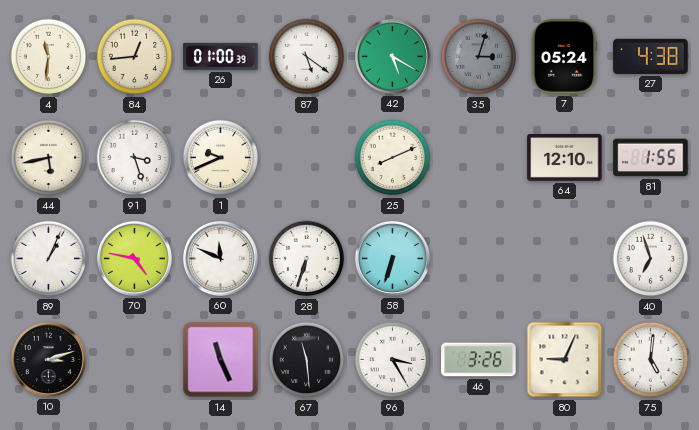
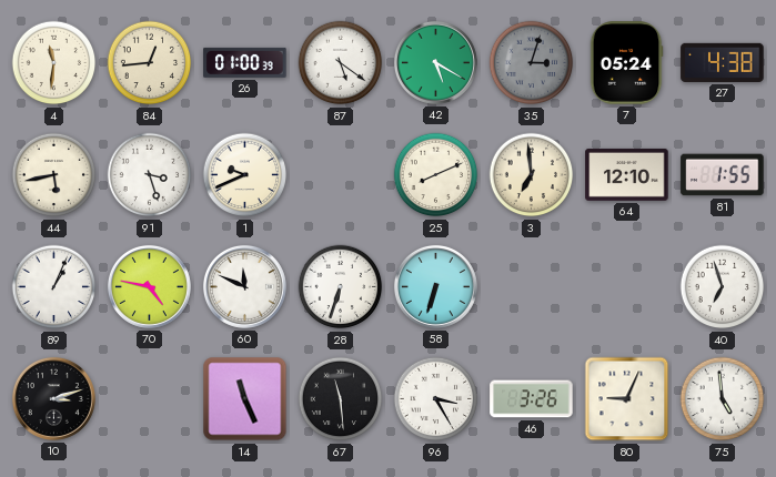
3: none -> 6:59
75: 5:01 -> 4:59
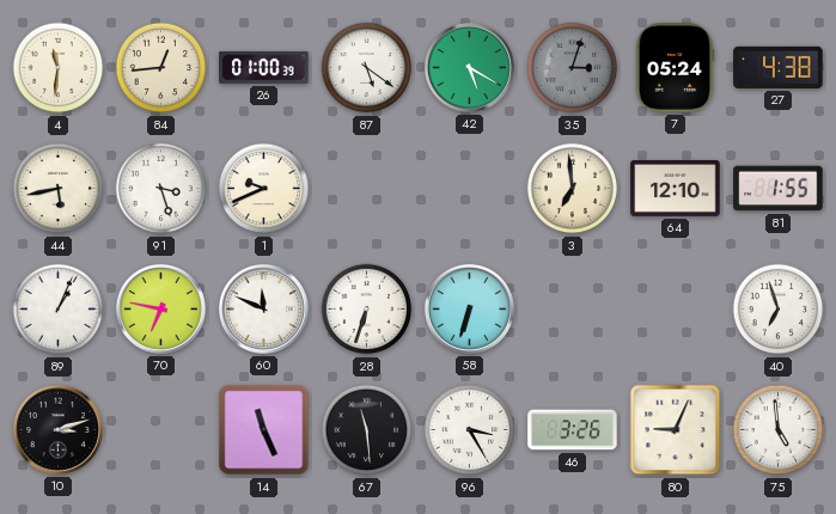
25: 8:11 -> none
70: 4:47 -> 6:47
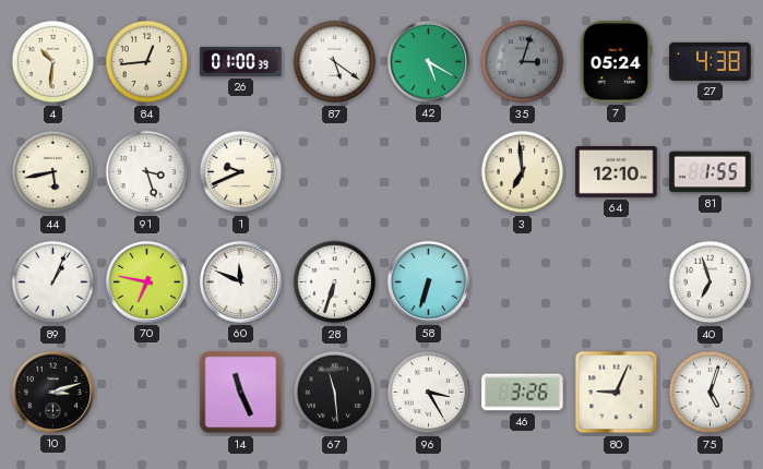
4: 11:31 -> 10:31
75: 4:59 -> 5:03
